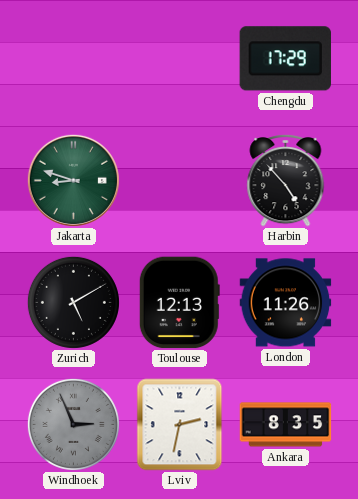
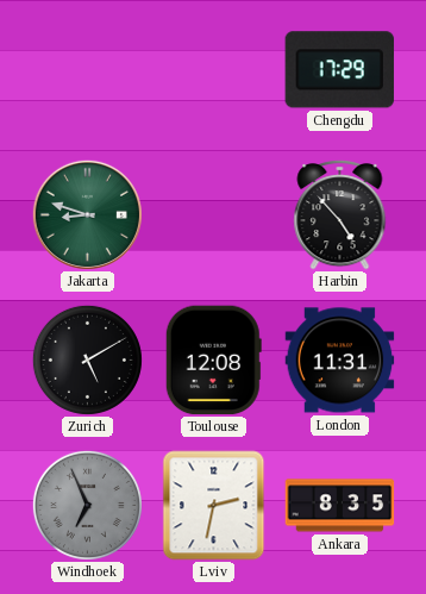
Toulouse: 12:13 -> 12:08
London: 11:26 -> 11:31
Windhoek: 2:56 -> 6:56
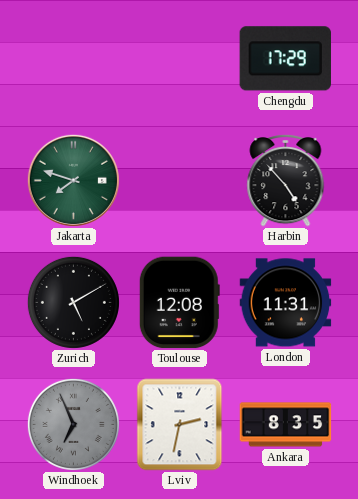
Jakarta: 8:48 -> 7:48
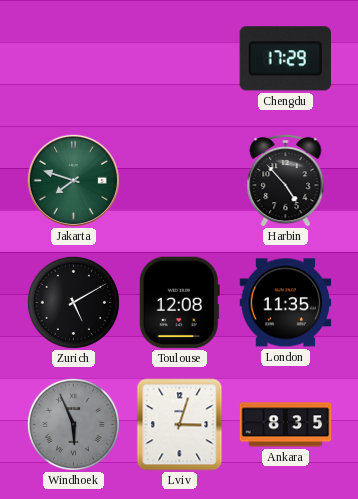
London: 11:31 -> 11:35
Windhoek: 6:56 -> 5:56
Lviv: 2:32 -> 3:03
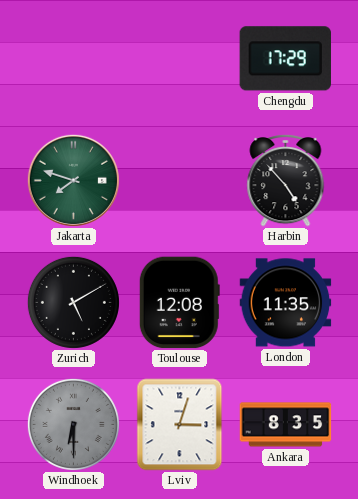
Windhoek: 5:56 -> 6:30
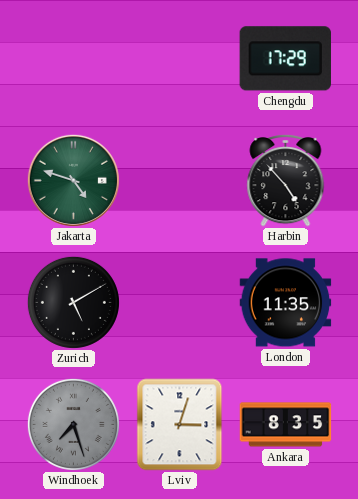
Jakarta: 7:48 -> 4:48
Toulouse: 12:08 -> none
Windhoek: 6:30 -> 7:27
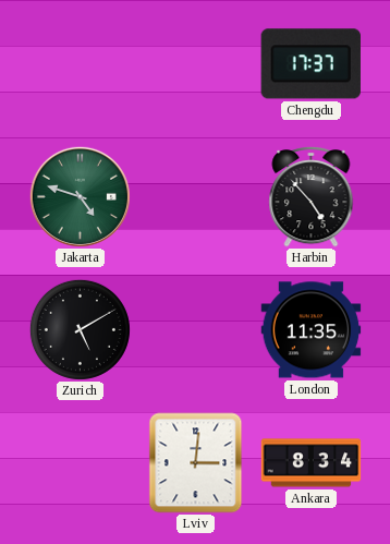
Chengdu: 17:29 -> 17:37
Windhoek: 7:27 -> none
Lviv: 3:03 -> 3:01
Ankara: 8:35 -> 8:34
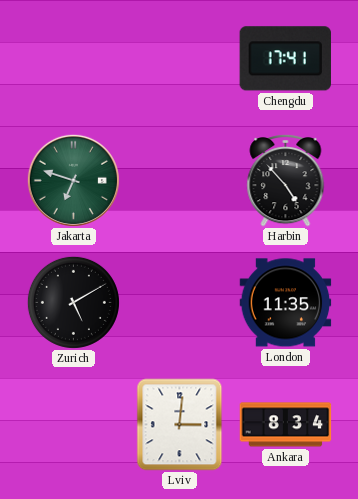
Chengdu: 17:37 -> 17:41
Jakarta: 4:48 -> 6:48
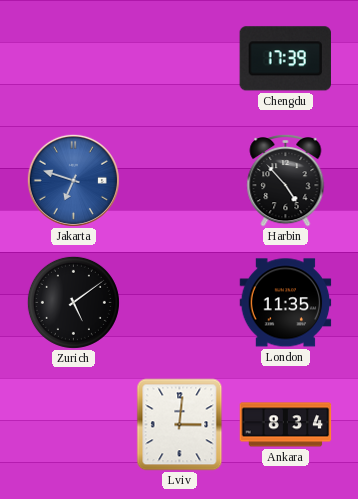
Chengdu: 17:41 -> 17:39
Jakarta dial: green -> blue
Zurich: 5:10 -> 5:09
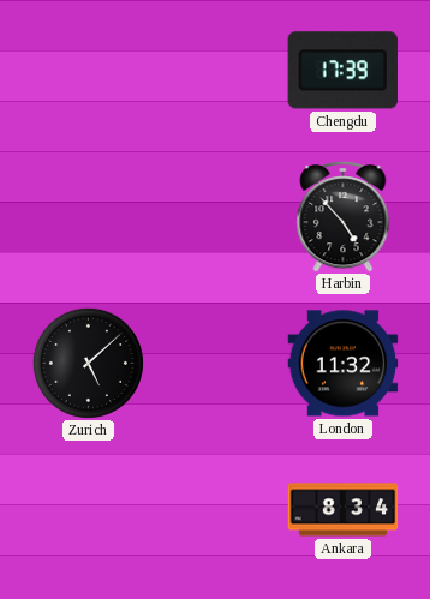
Jakarta: 6:48 -> none
Zurich: 5:09 -> 5:08
London: 11:35 -> 11:32
Lviv: 3:01 -> none
